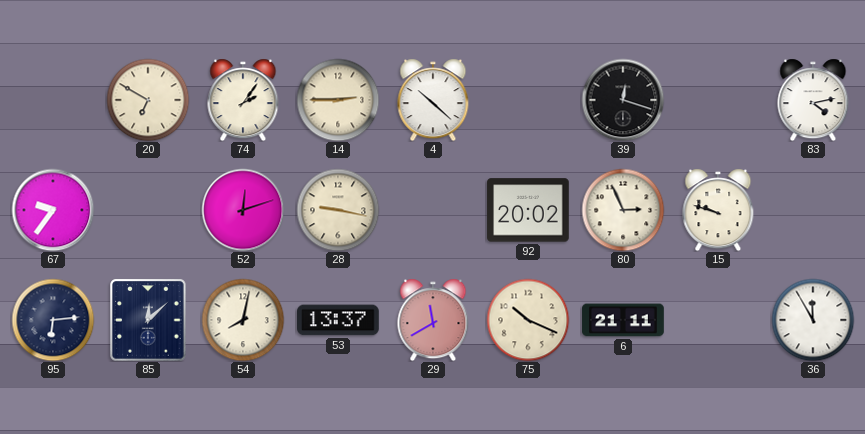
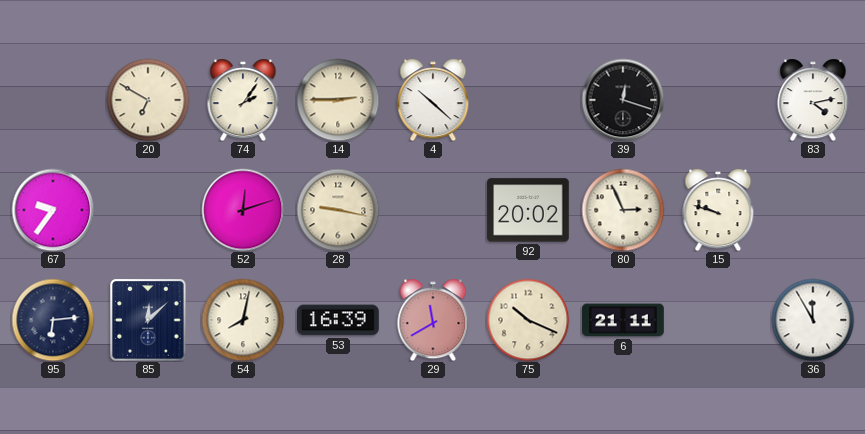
53: 13:37 -> 16:39
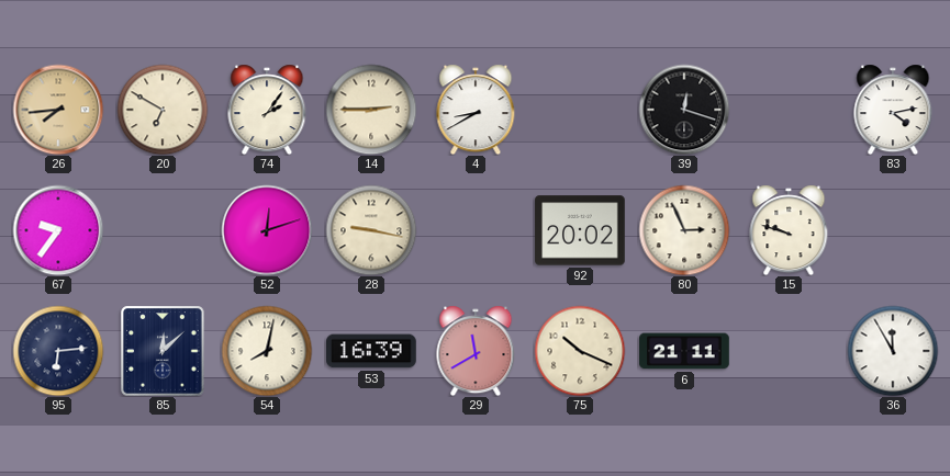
26: none -> 7:44
4: 10:22 -> 8:40
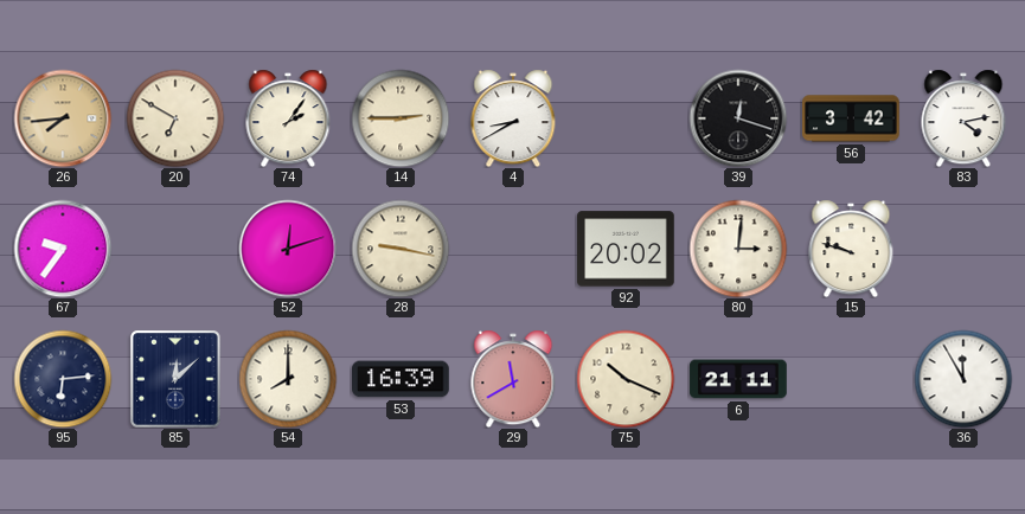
56: none -> 3:42
80: 2:56 -> 3:01
54: 8:02 -> 8:00
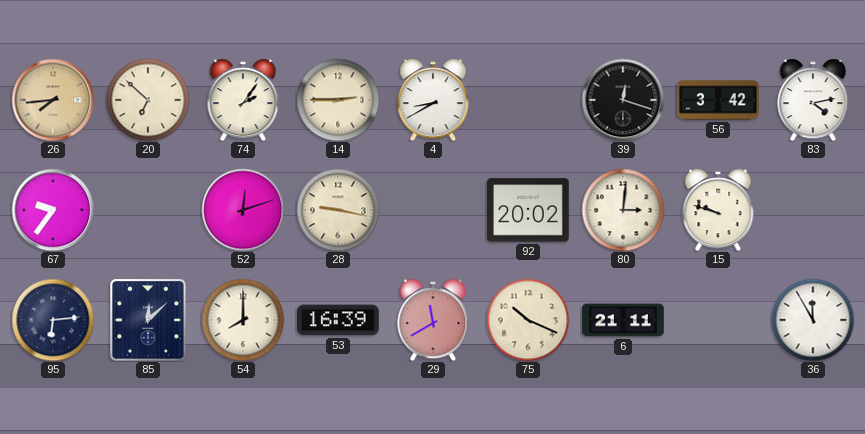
20: 6:50 -> 6:52
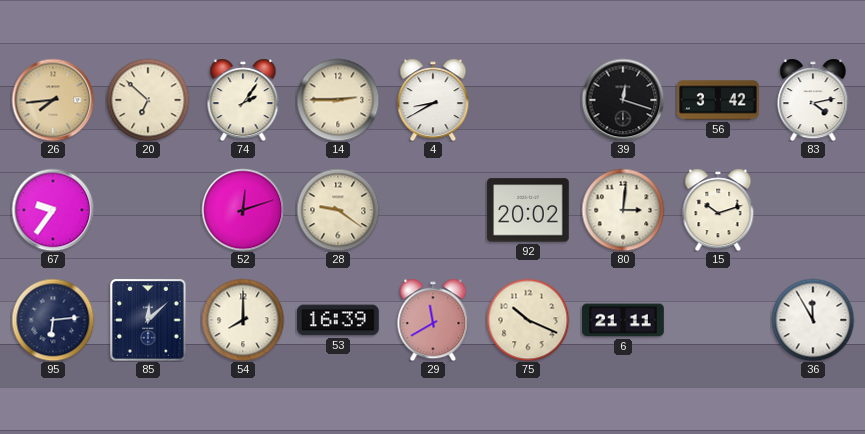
28: 9:17 -> 9:21
15: 9:48 -> 10:12
